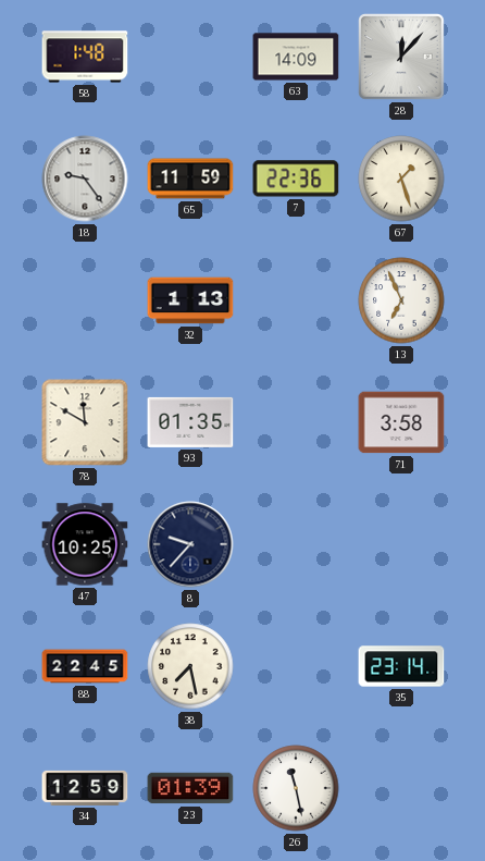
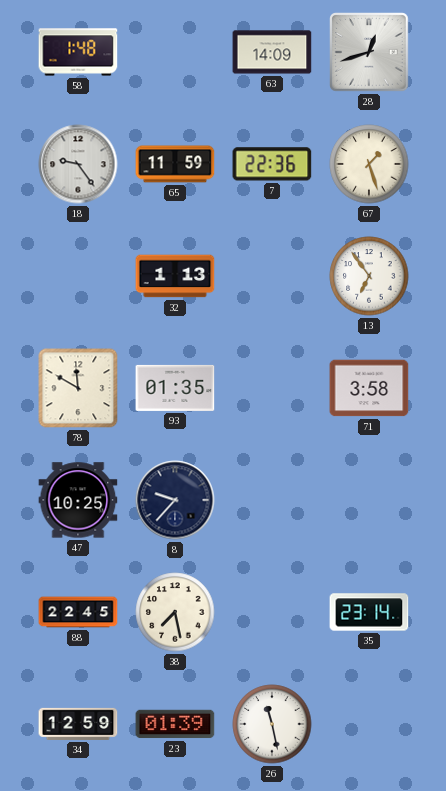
28: 12:07 -> 12:42
13: 6:56 -> 6:54
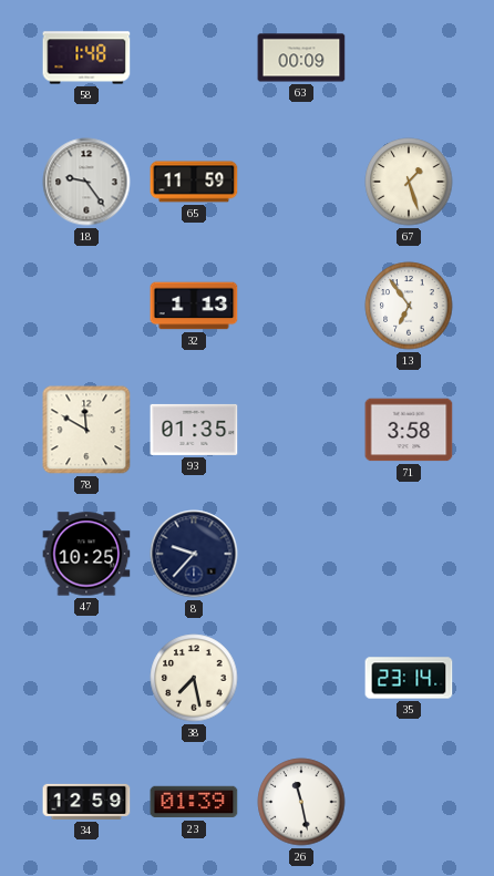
63: 14:09 -> 00:09
28: 12:42 -> none
7: 22:36 -> none
88: 22:45 -> none
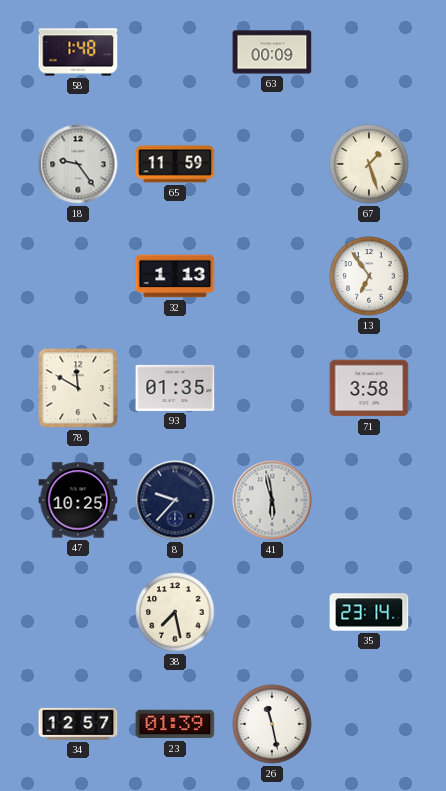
41: none -> 5:58
34: 12:59 -> 12:57
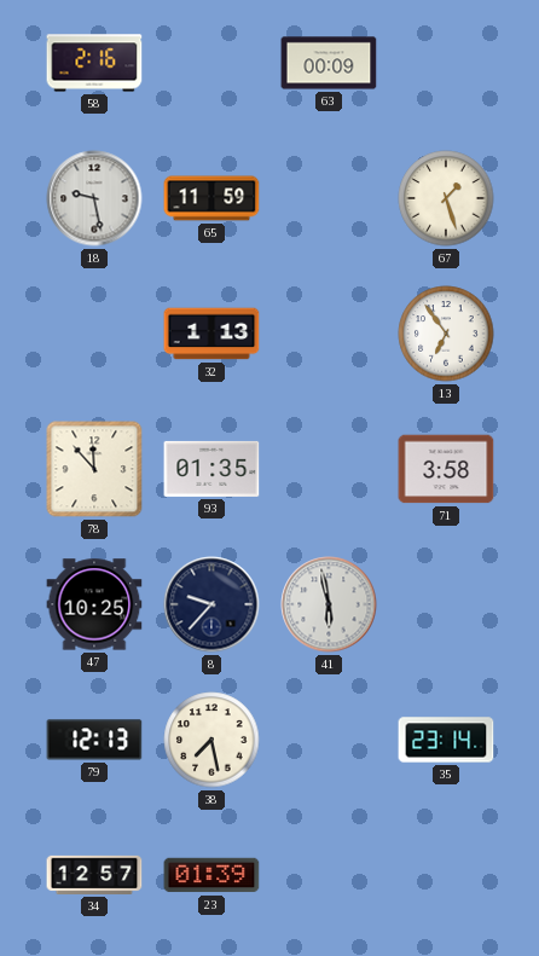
58: 1:48 -> 2:16
18: 9:24 -> 9:28
78: 11:50 -> 11:53
79: none -> 12:13
26: 11:28 -> none
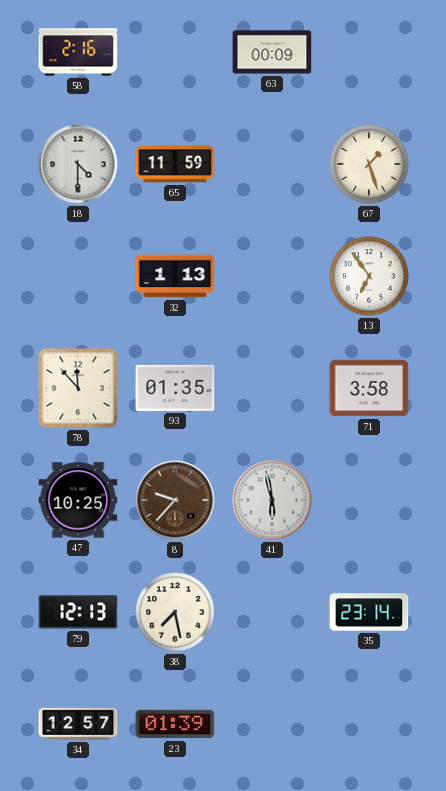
18: 9:28 -> 4:30
8 dial: navy -> brown
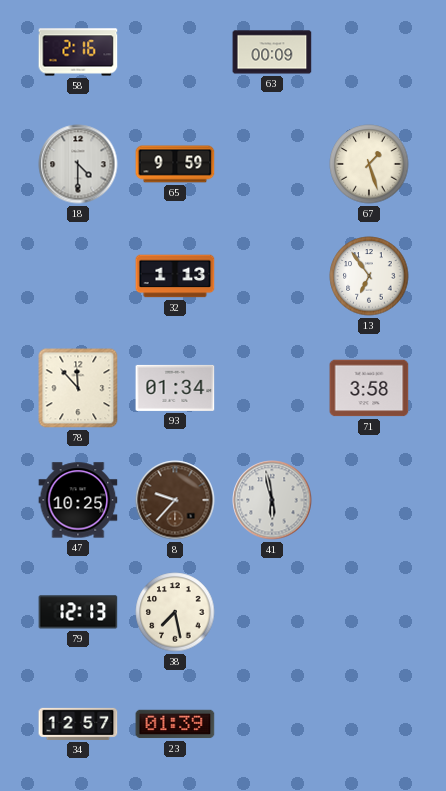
65: 11:59 -> 9:59
93: 01:35 -> 01:34
35: 23:14 -> none
